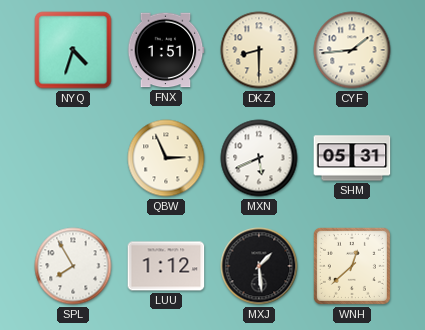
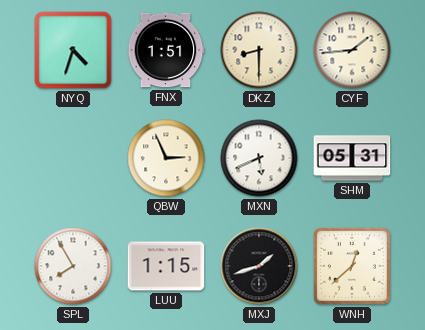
LUU: 1:12 -> 1:15
MXJ: 1:29 -> 1:42
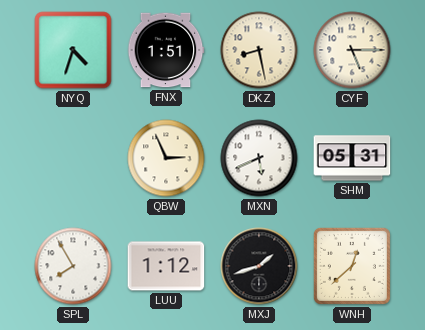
DKZ: 8:30 -> 8:28
CYF: 1:44 -> 5:15
LUU: 1:15 -> 1:12
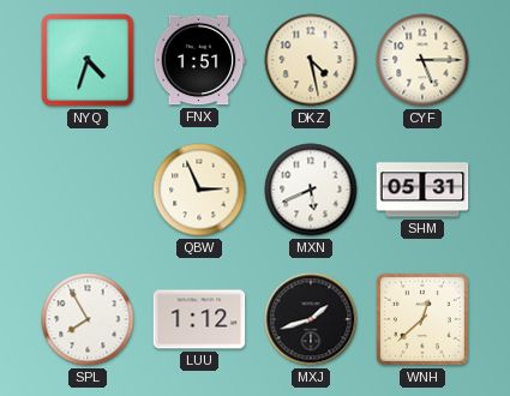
DKZ: 8:28 -> 4:28
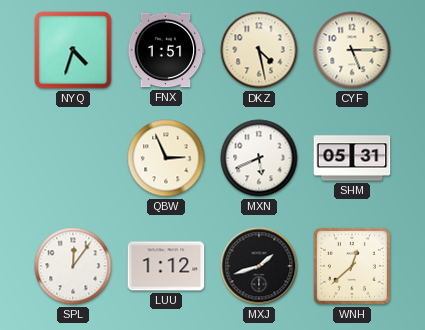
SPL: 7:55 -> 12:06
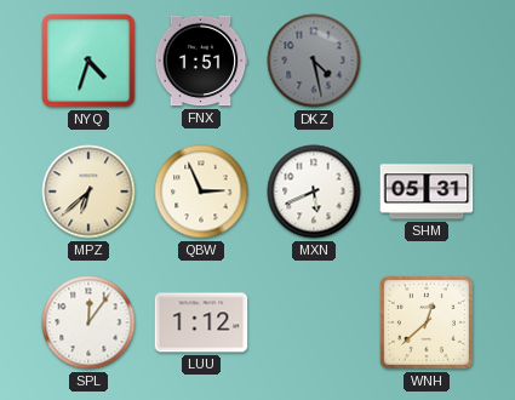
DKZ dial: cream -> grey
CYF: 5:15 -> none
MPZ: none -> 6:38
MXJ: 1:42 -> none
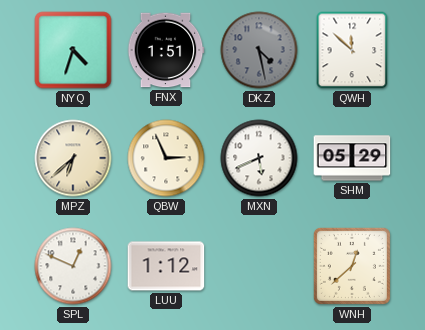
QWH: none -> 11:52
SHM: 05:31 -> 05:29
SPL: 12:06 -> 12:49
